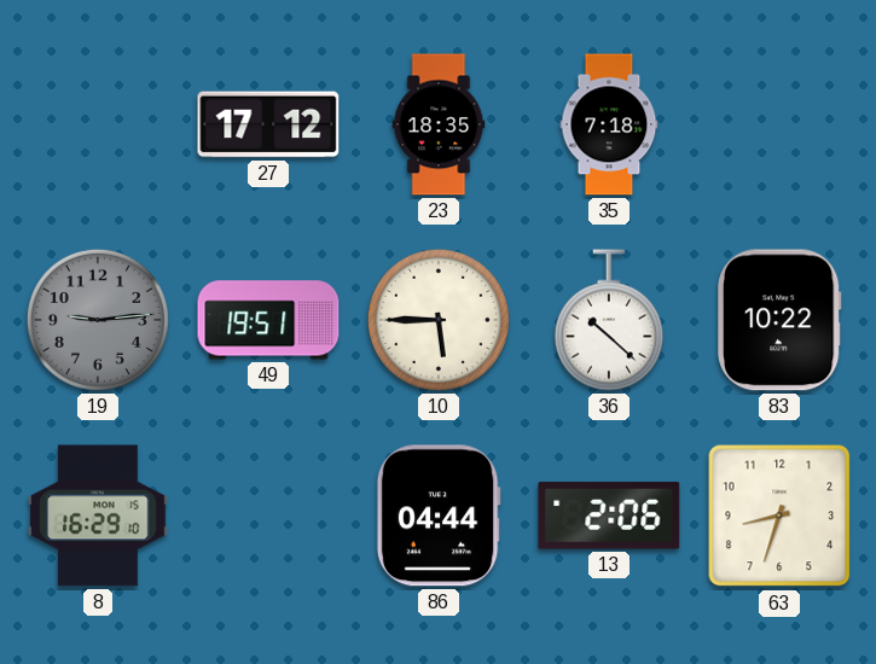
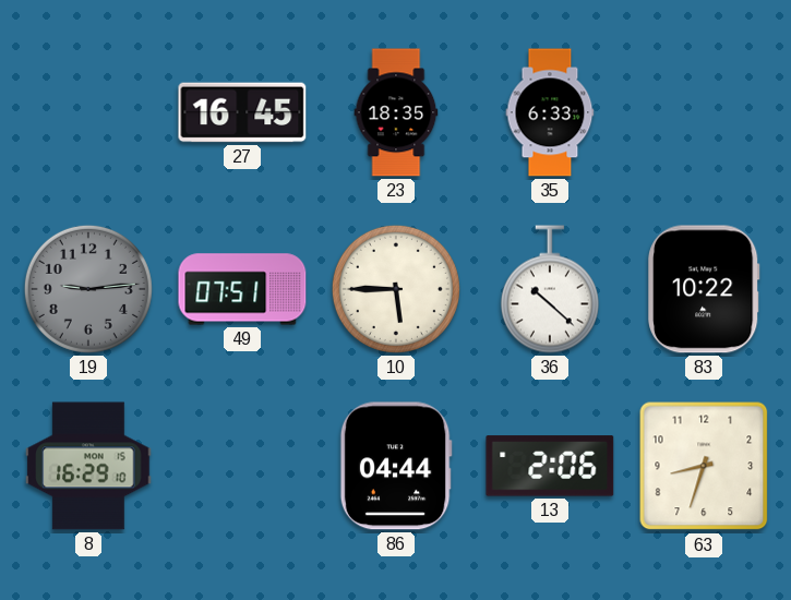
27: 17:12 -> 16:45
35: 7:18 -> 6:33
49: 19:51 -> 07:51
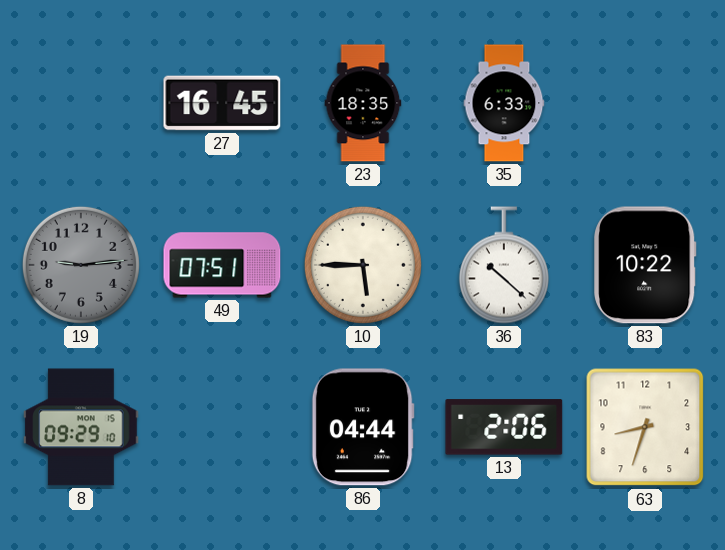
8: 16:29 -> 09:29
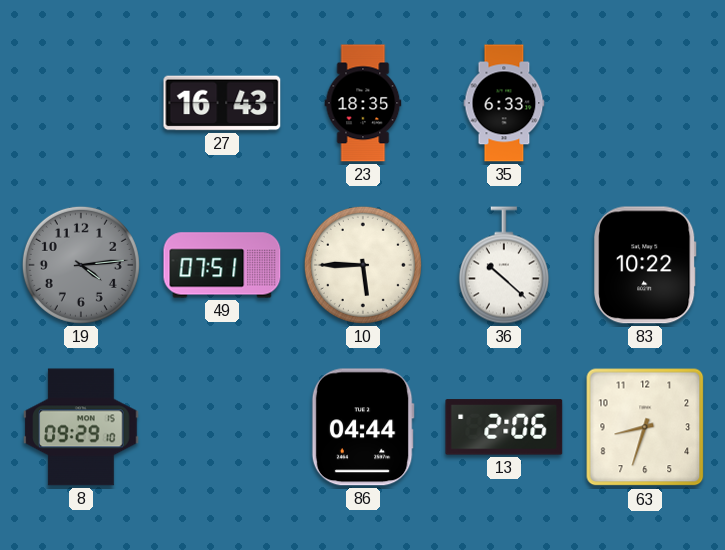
27: 16:45 -> 16:43
19: 9:14 -> 4:14
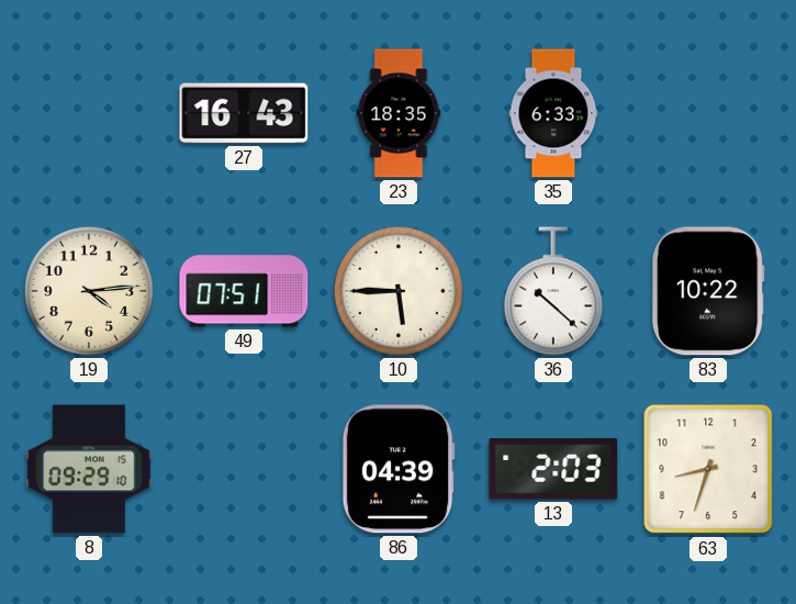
19 dial: grey -> cream
86: 04:44 -> 04:39
13: 2:06 -> 2:03
